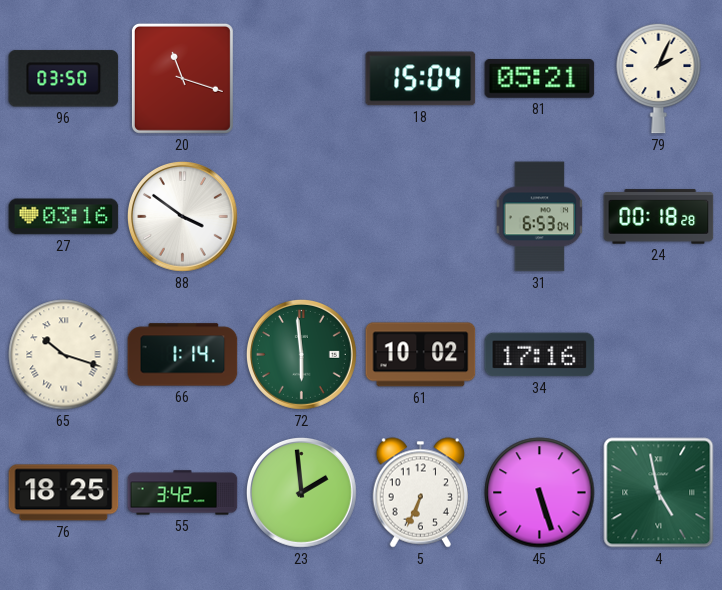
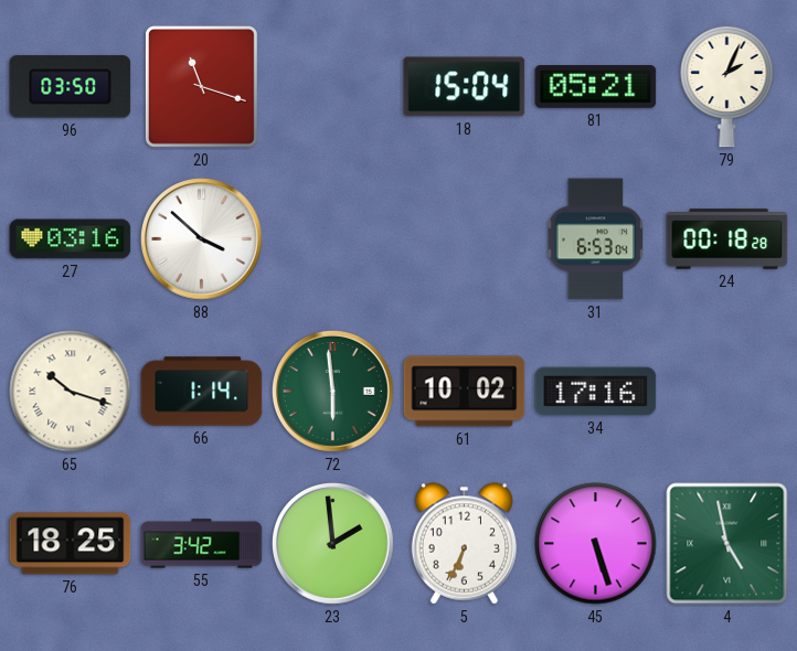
88: 3:51 -> 3:52
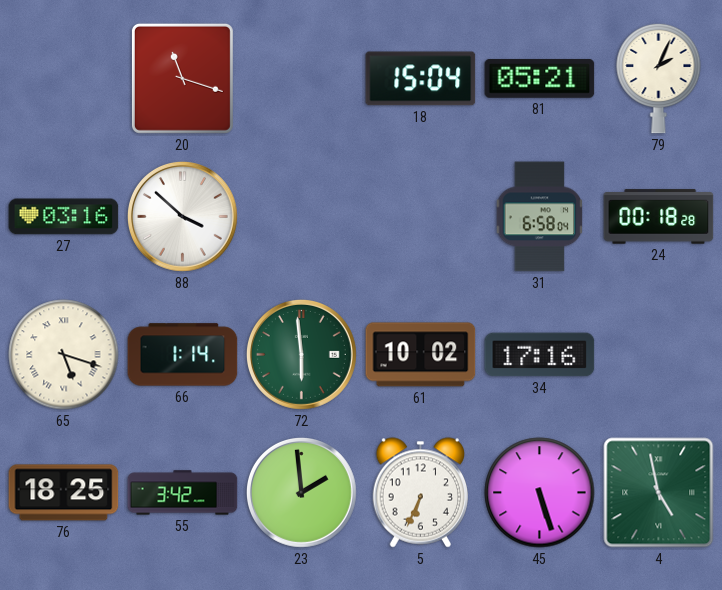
96: 03:50 -> none
31: 6:53 -> 6:58
65: 10:18 -> 5:18
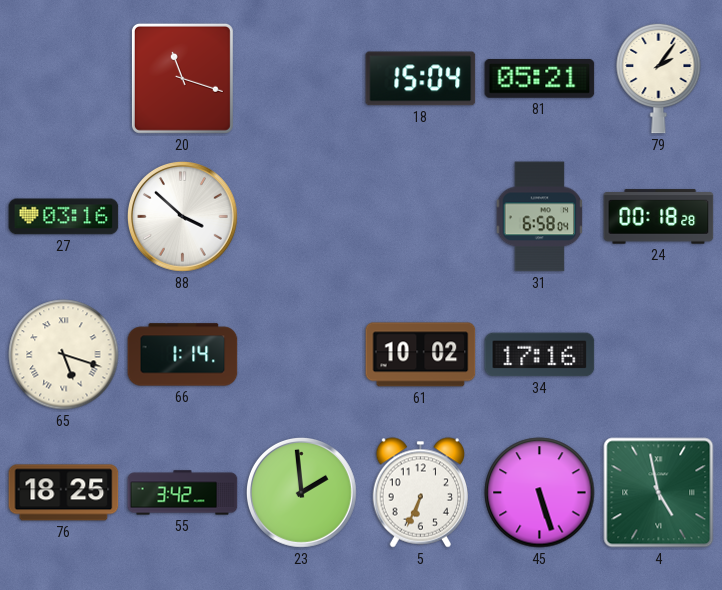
79: 2:04 -> 2:06
72: 5:59 -> none
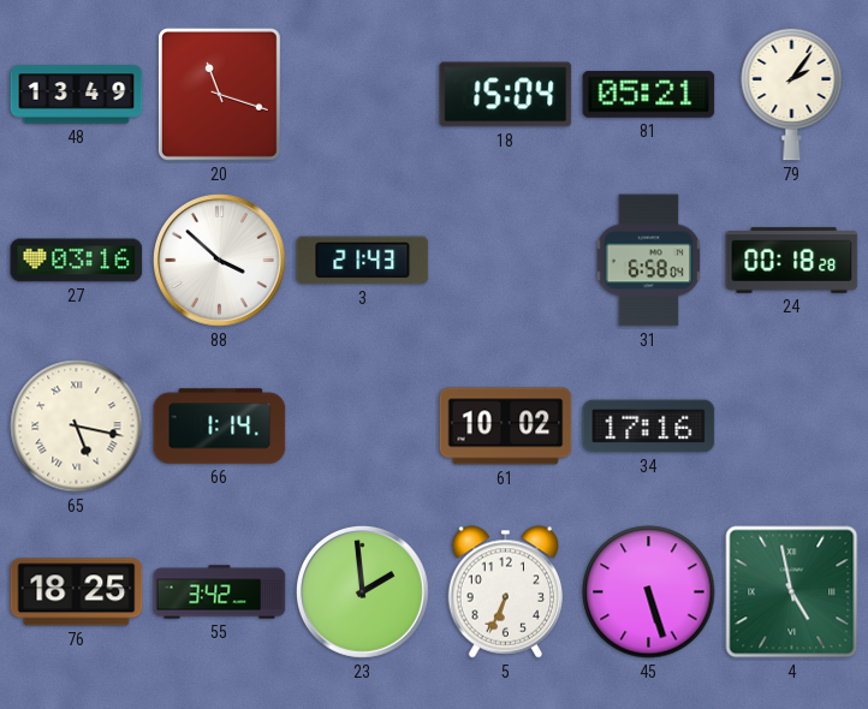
48: none -> 13:49
3: none -> 21:43
65: 5:18 -> 5:17
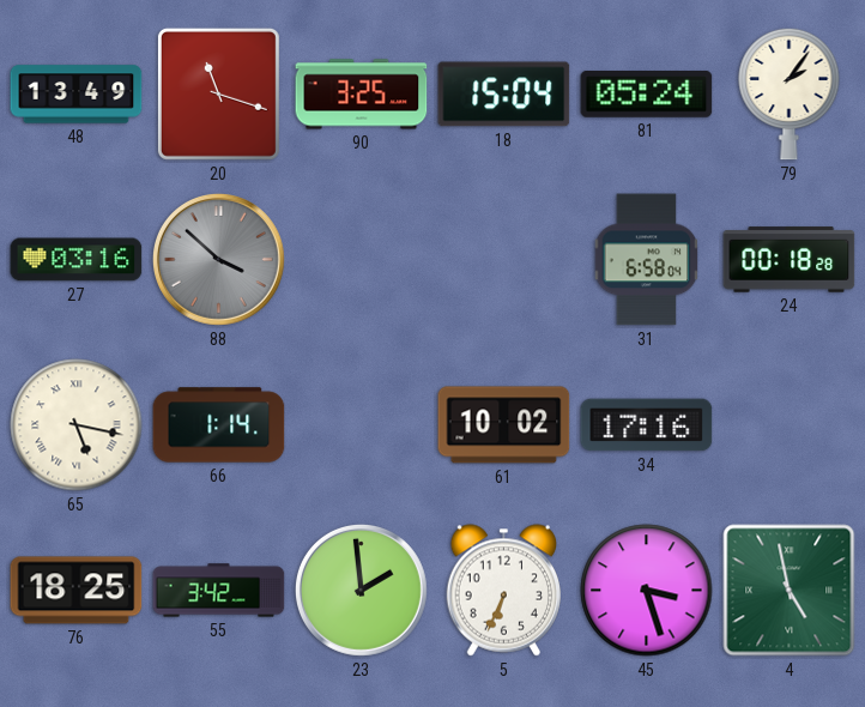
90: none -> 3:25
81: 05:21 -> 05:24
88 dial: white -> grey
3: 21:43 -> none
45: 5:27 -> 3:27
